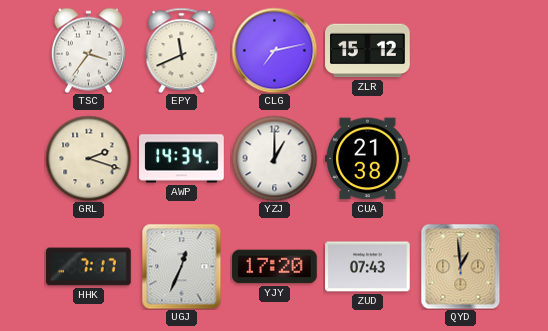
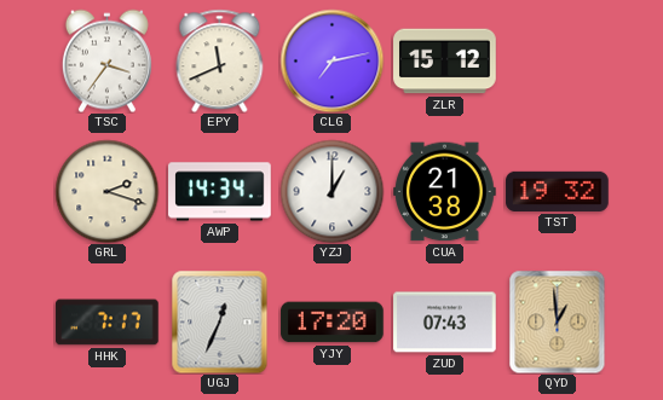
TST: none -> 19:32
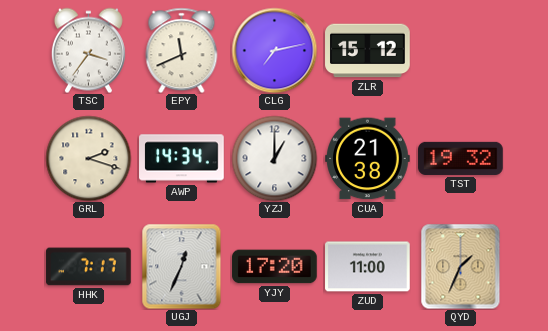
ZUD: 07:43 -> 11:00
QYD: 12:59 -> 1:34
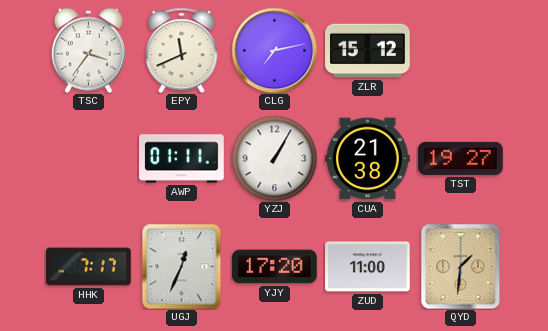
GRL: 2:18 -> none
AWP: 14:34 -> 01:11
YZJ: 1:00 -> 1:05
TST: 19:32 -> 19:27
QYD: 1:34 -> 1:31
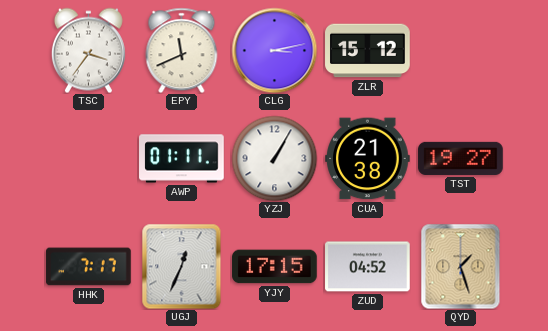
CLG: 7:13 -> 3:13
YJY: 17:20 -> 17:15
ZUD: 11:00 -> 04:52
QYD: 1:31 -> 1:27
